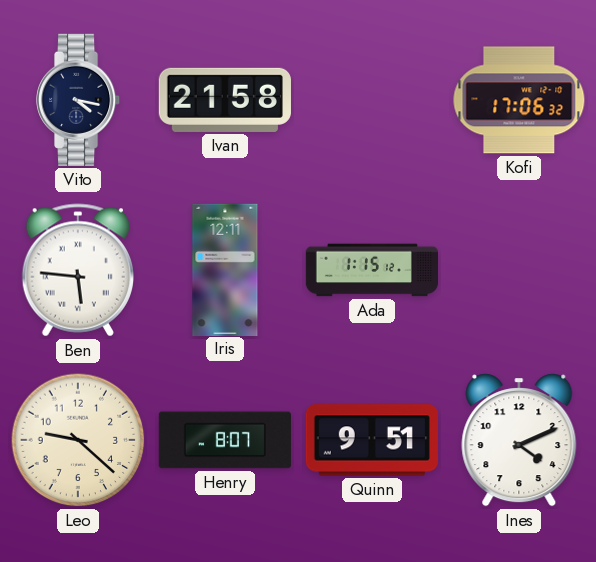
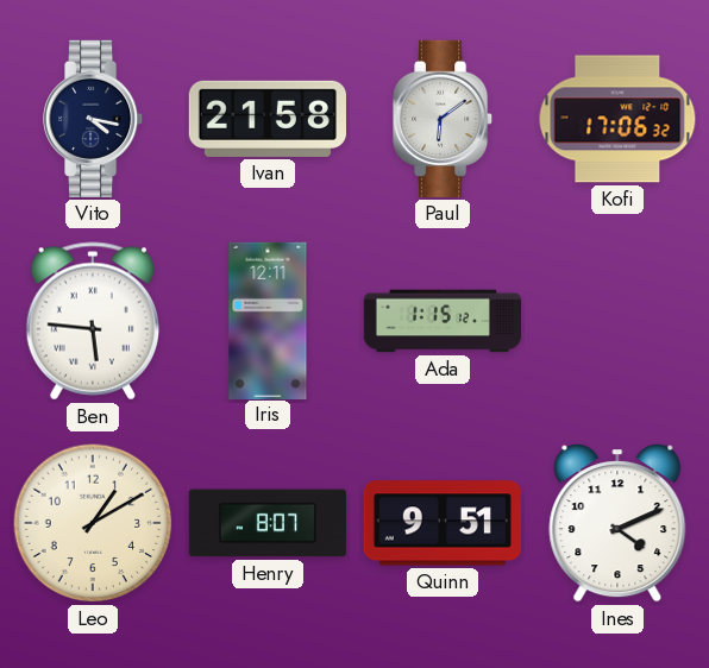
Paul: none -> 6:09
Leo: 9:22 -> 1:10
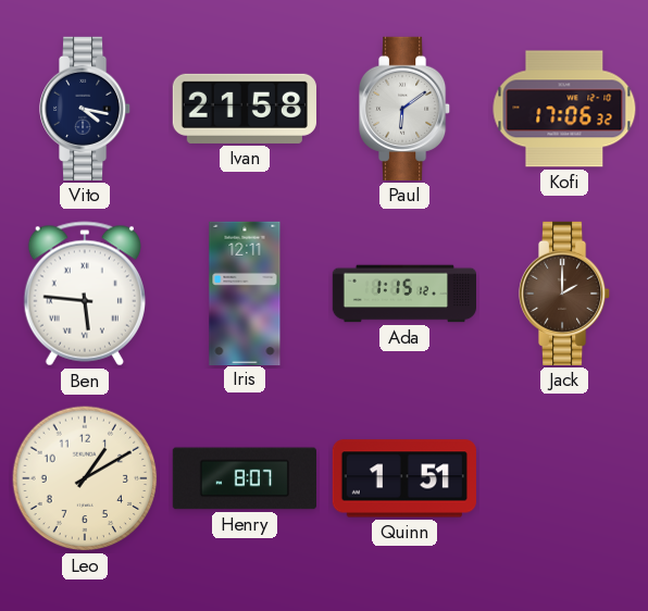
Jack: none -> 2:00
Quinn: 9:51 -> 1:51
Ines: 4:11 -> none
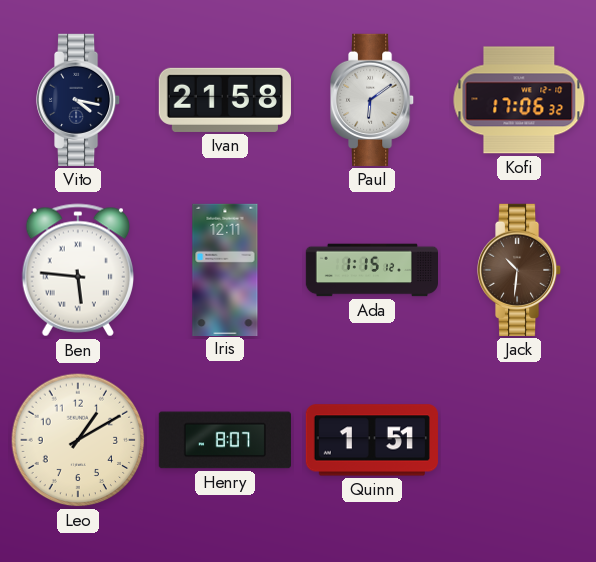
Jack: 2:00 -> 10:31
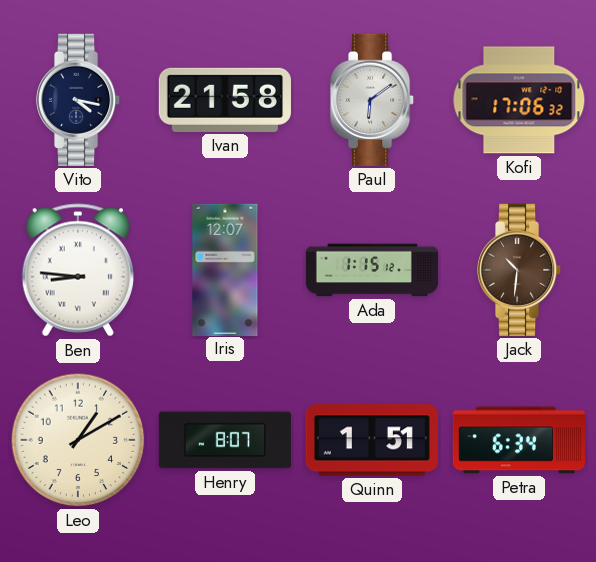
Ben: 5:46 -> 8:46
Iris: 12:11 -> 12:07
Petra: none -> 6:34
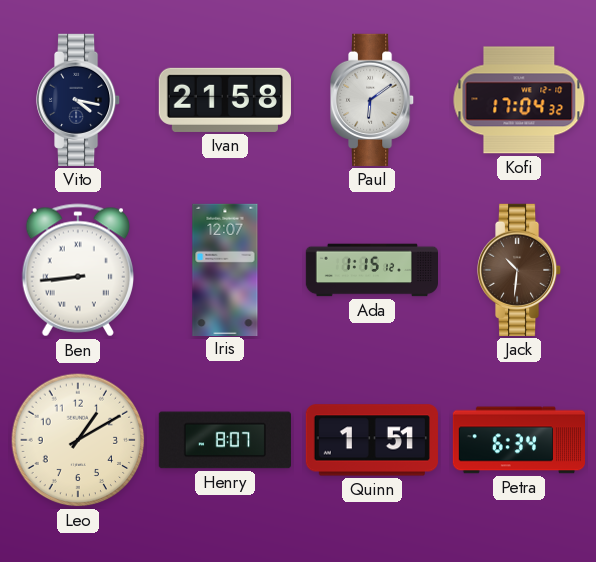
Kofi: 17:06 -> 17:04
Ben: 8:46 -> 8:44
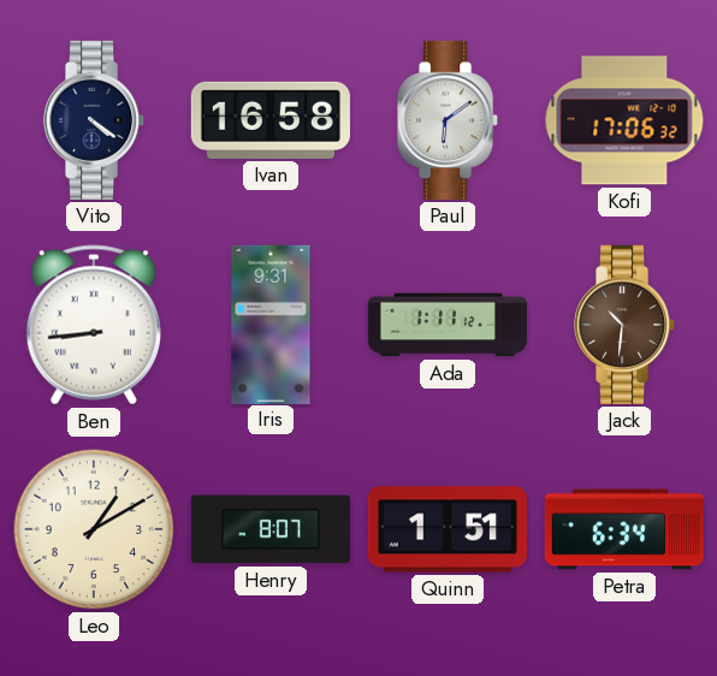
Vito: 4:17 -> 4:21
Ivan: 21:58 -> 16:58
Kofi: 17:04 -> 17:06
Iris: 12:07 -> 9:31
Ada: 1:15 -> 1:11
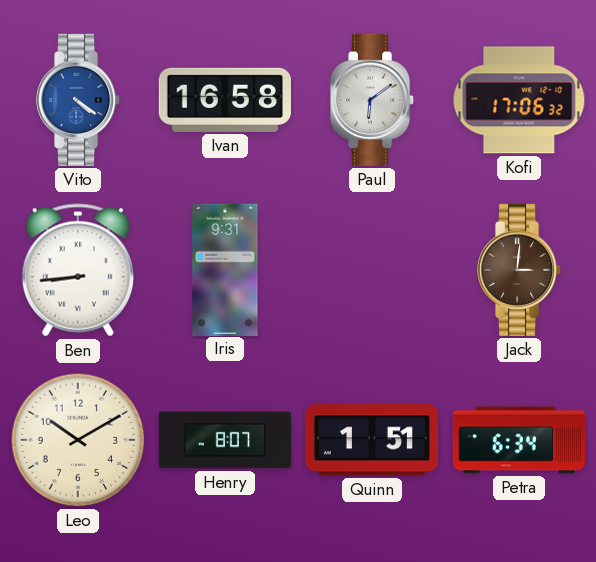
Vito dial: navy -> blue
Ada: 1:11 -> none
Jack: 10:31 -> 3:01
Leo: 1:10 -> 10:10
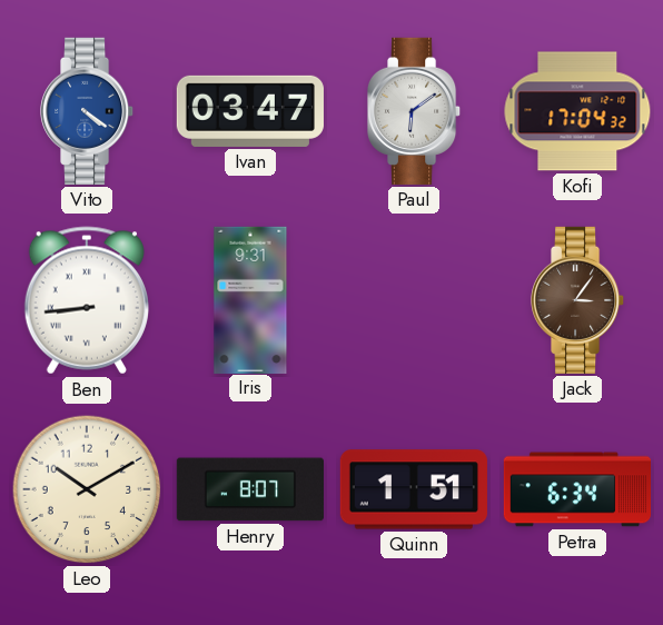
Ivan: 16:58 -> 03:47
Kofi: 17:06 -> 17:04
Jack: 3:01 -> 3:06
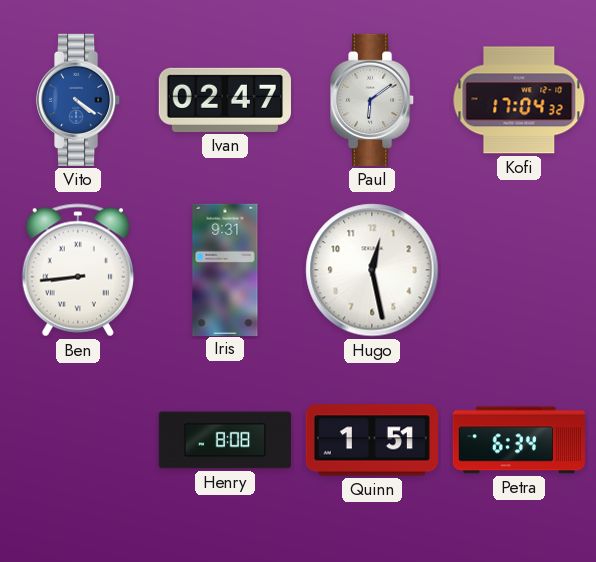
Ivan: 03:47 -> 02:47
Hugo: none -> 12:28
Jack: 3:06 -> none
Leo: 10:10 -> none
Henry: 8:07 -> 8:08
